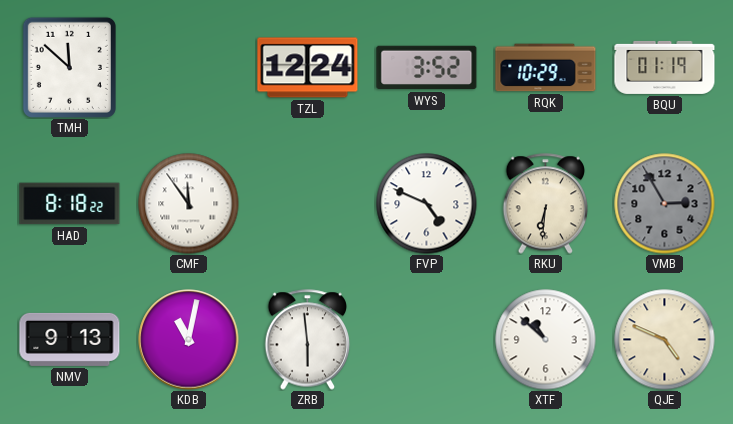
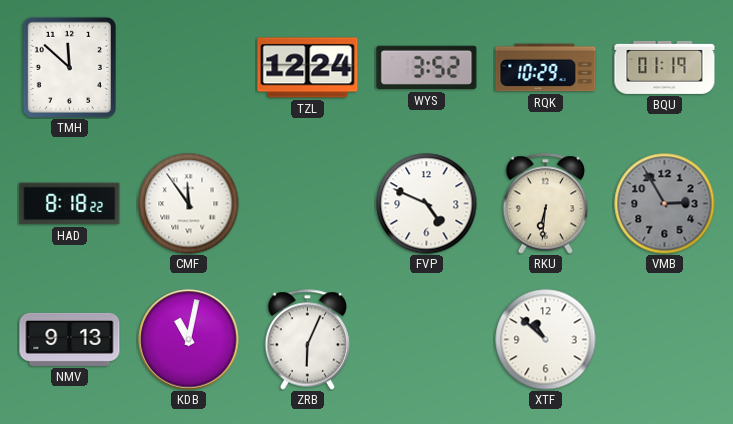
ZRB: 5:59 -> 6:04
QJE: 4:49 -> none
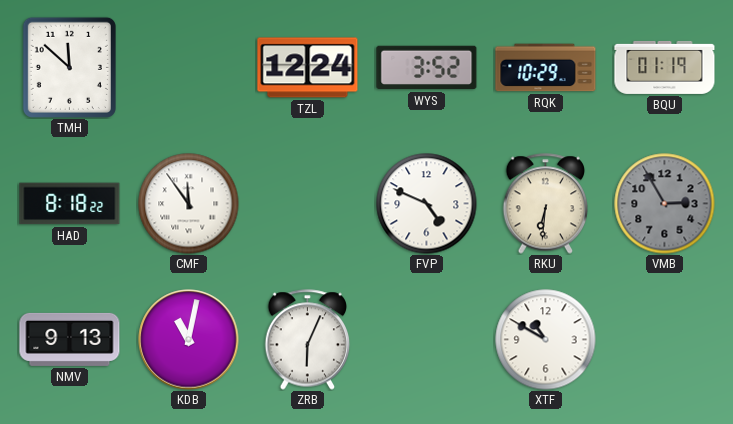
XTF: 10:52 -> 10:50
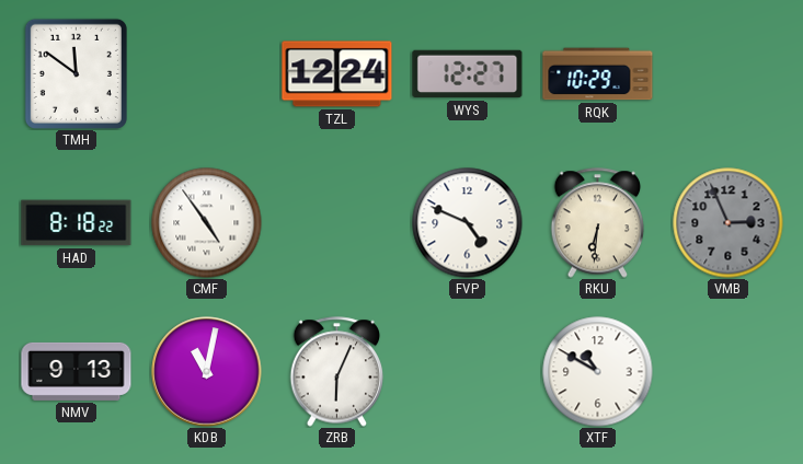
TMH: 11:52 -> 11:51
WYS: 3:52 -> 12:27
BQU: 01:19 -> none
CMF: 11:54 -> 4:54
VMB: 2:55 -> 2:56
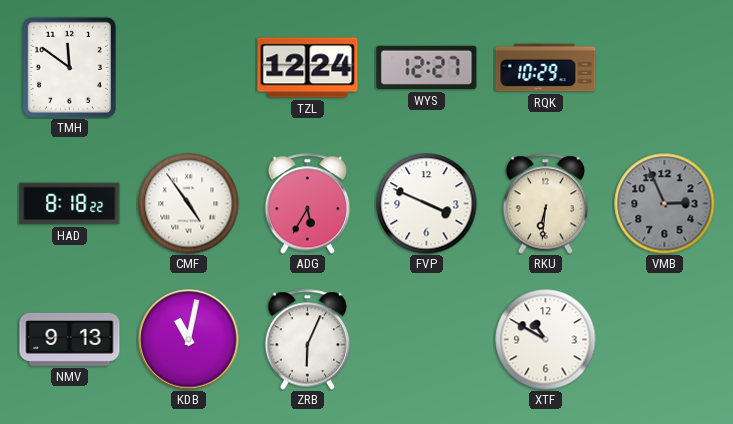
ADG: none -> 5:35
FVP: 4:49 -> 3:49
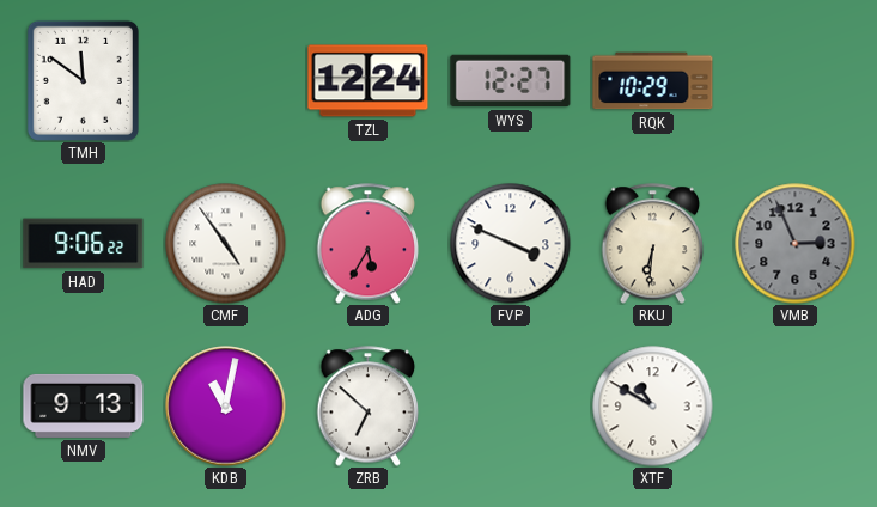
HAD: 8:18 -> 9:06
ZRB: 6:04 -> 6:52
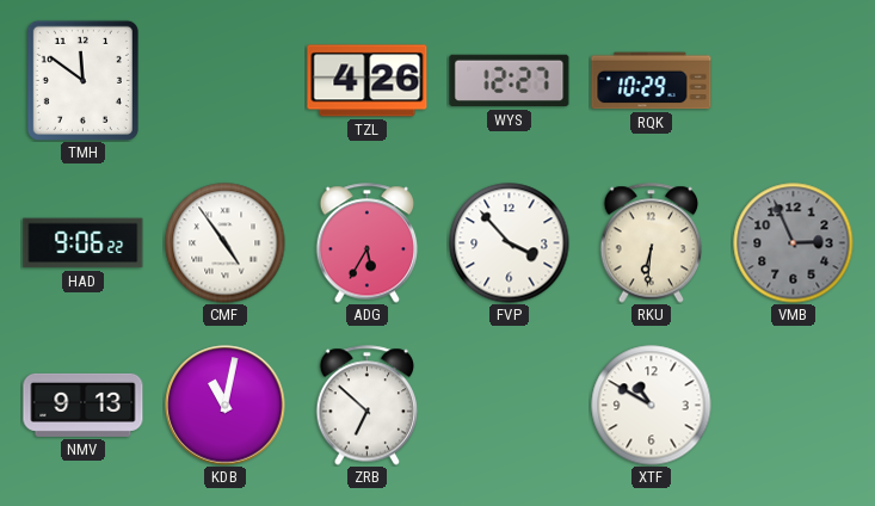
TZL: 12:24 -> 4:26
FVP: 3:49 -> 3:53
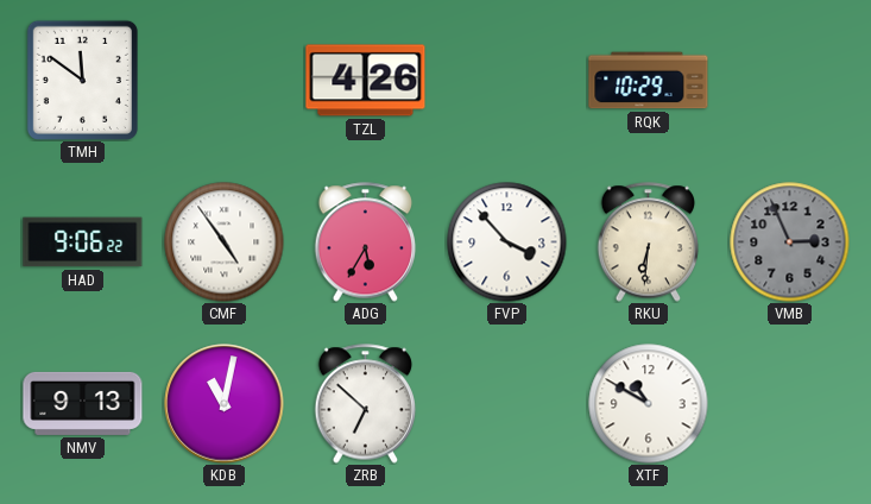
WYS: 12:27 -> none
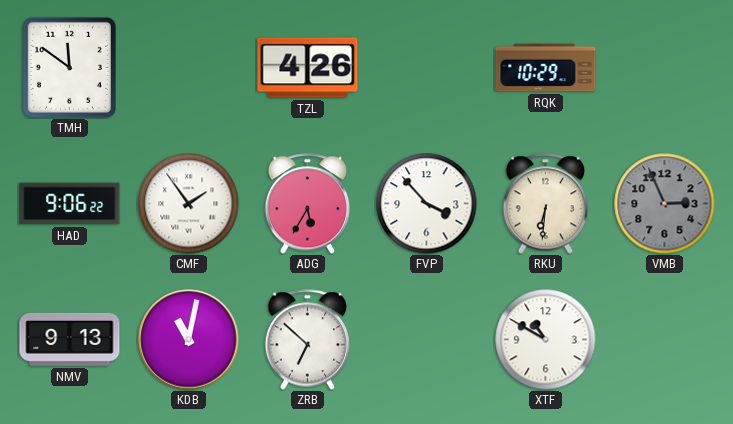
CMF: 4:54 -> 1:54
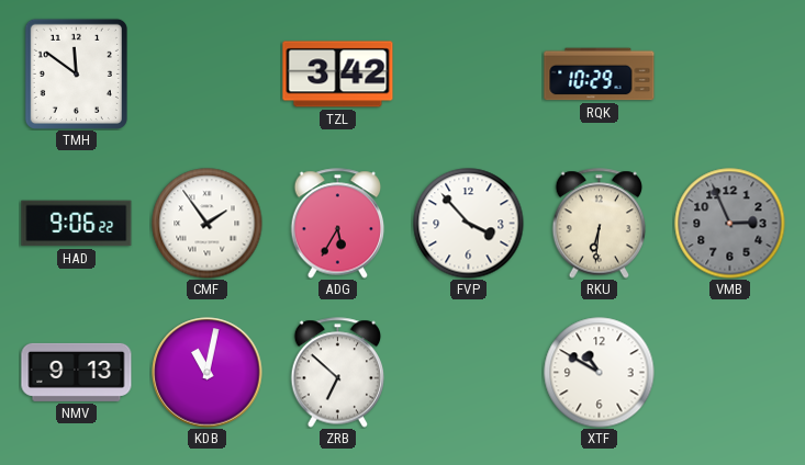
TZL: 4:26 -> 3:42
